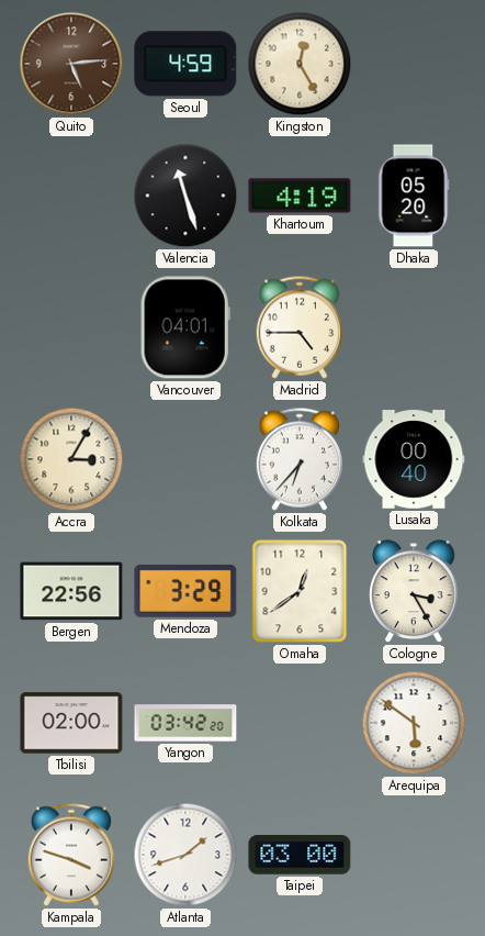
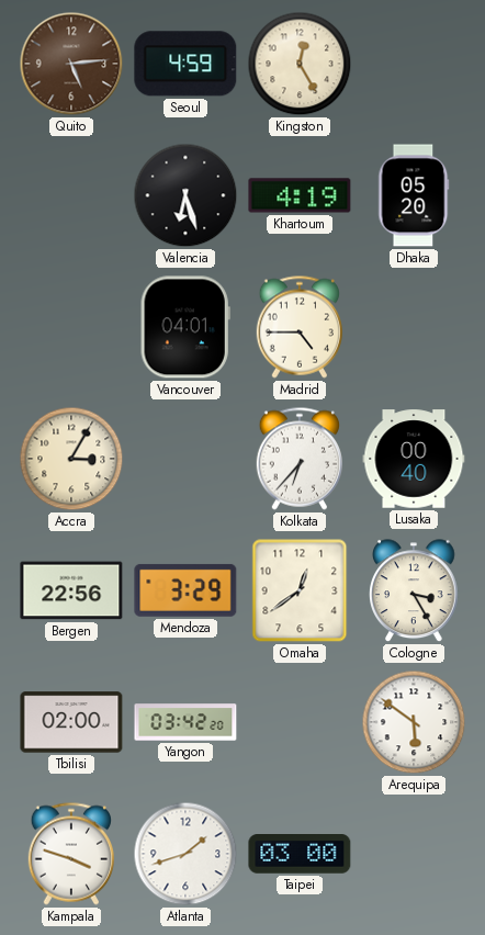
Valencia: 11:27 -> 6:27
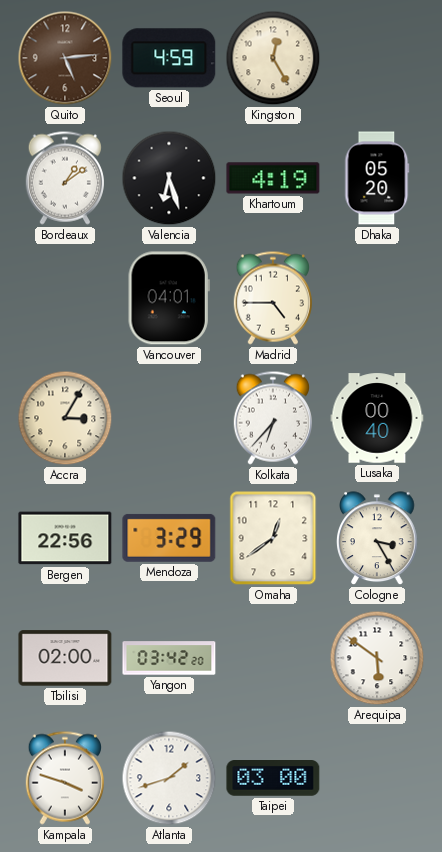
Bordeaux: none -> 1:09
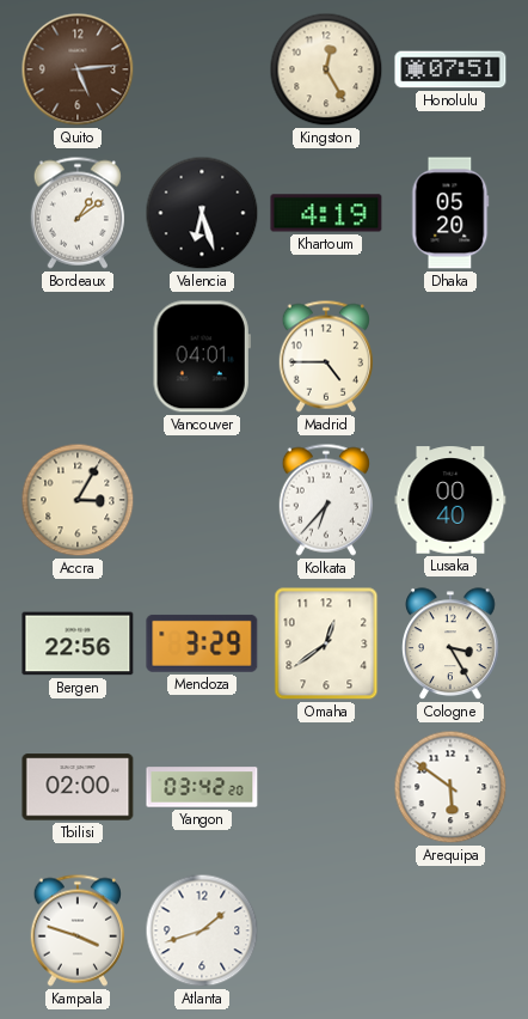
Seoul: 4:59 -> none
Honolulu: none -> 07:51
Taipei: 03:00 -> none
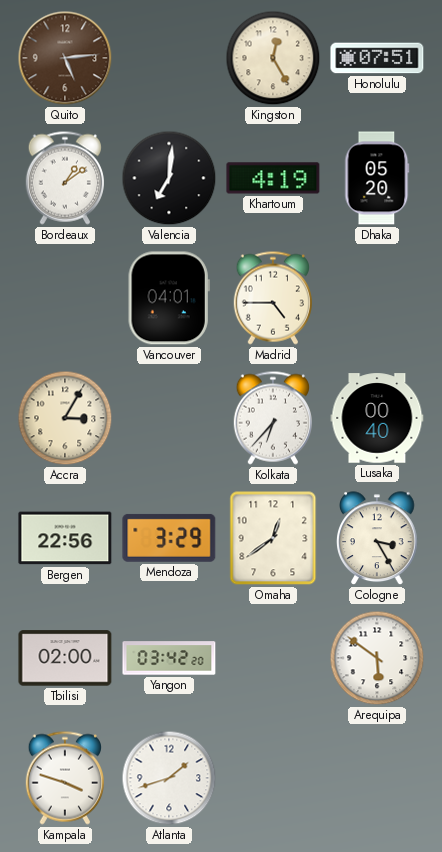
Valencia: 6:27 -> 7:01
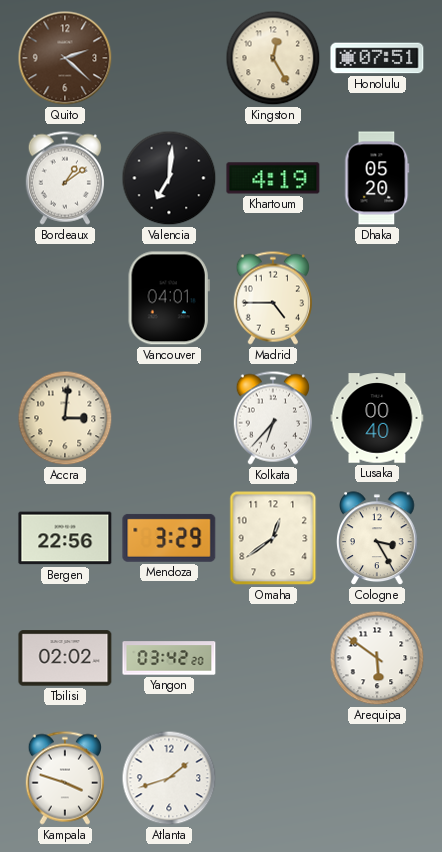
Quito: 5:14 -> 2:22
Accra: 3:05 -> 3:01
Tbilisi: 02:00 -> 02:02
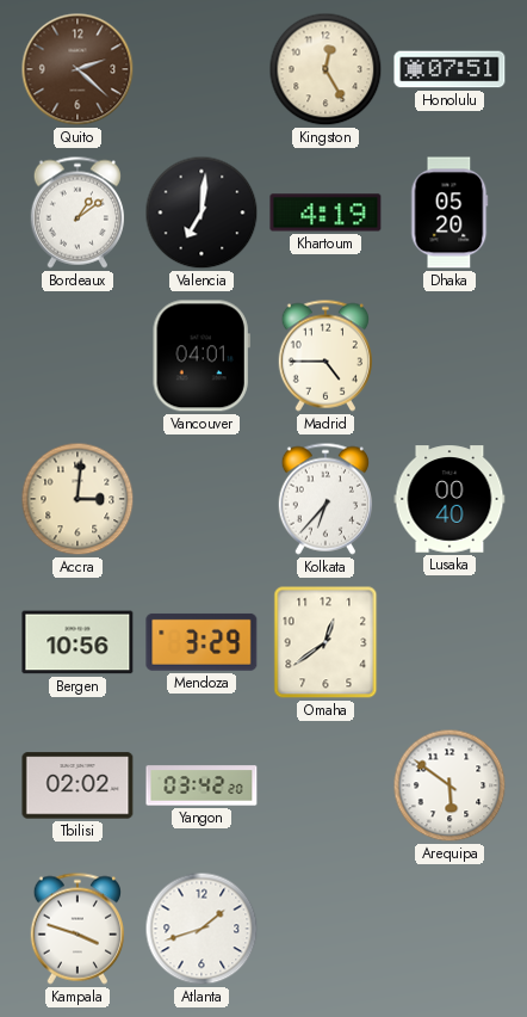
Bergen: 22:56 -> 10:56
Cologne: 3:25 -> none
